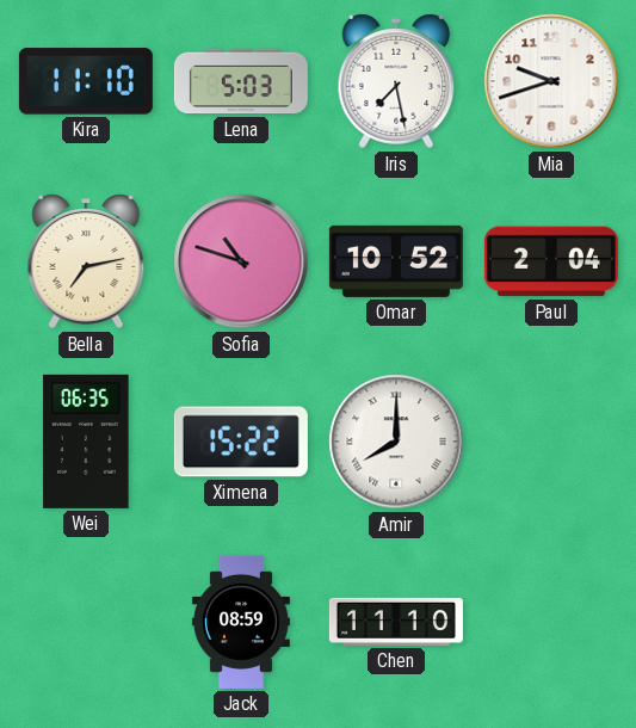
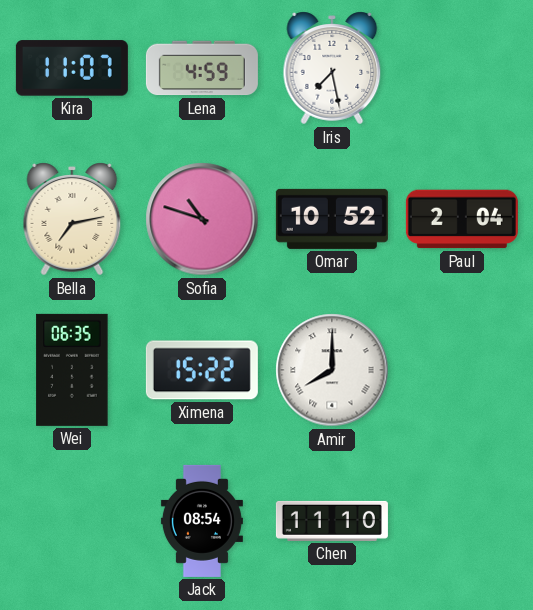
Kira: 11:10 -> 11:07
Lena: 5:03 -> 4:59
Mia: 9:42 -> none
Jack: 08:59 -> 08:54
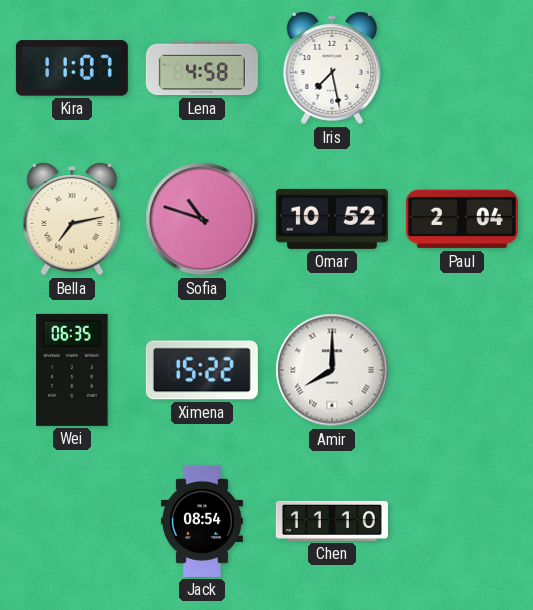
Lena: 4:59 -> 4:58
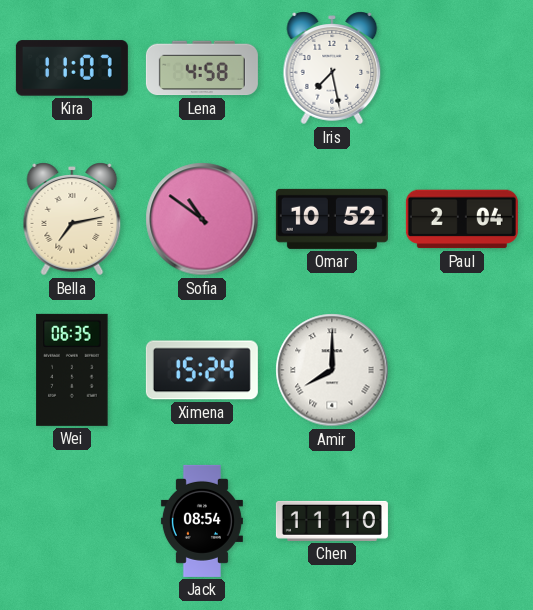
Sofia: 10:48 -> 10:51
Ximena: 15:22 -> 15:24
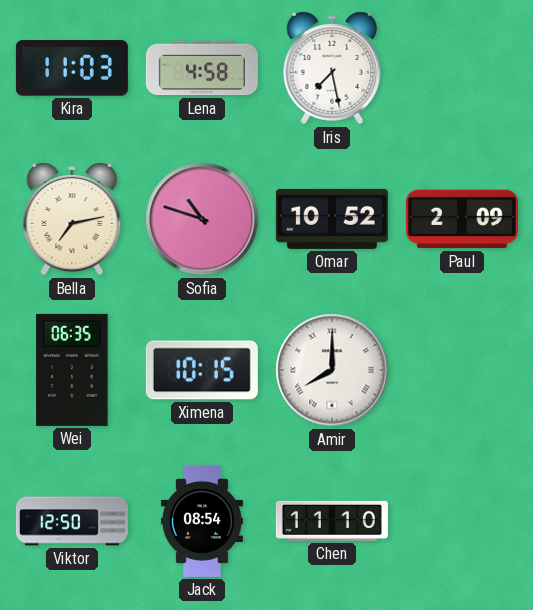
Kira: 11:07 -> 11:03
Sofia: 10:51 -> 10:48
Paul: 2:04 -> 2:09
Ximena: 15:24 -> 10:15
Viktor: none -> 12:50
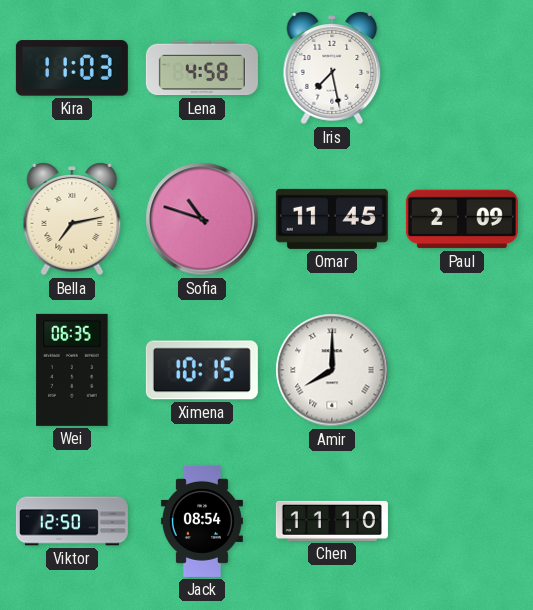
Omar: 10:52 -> 11:45
